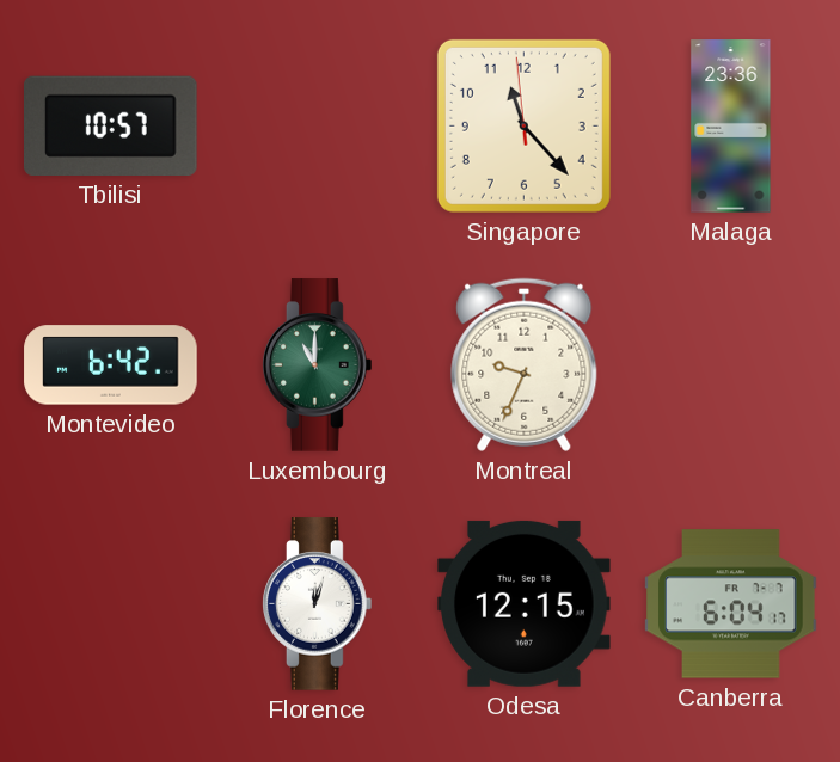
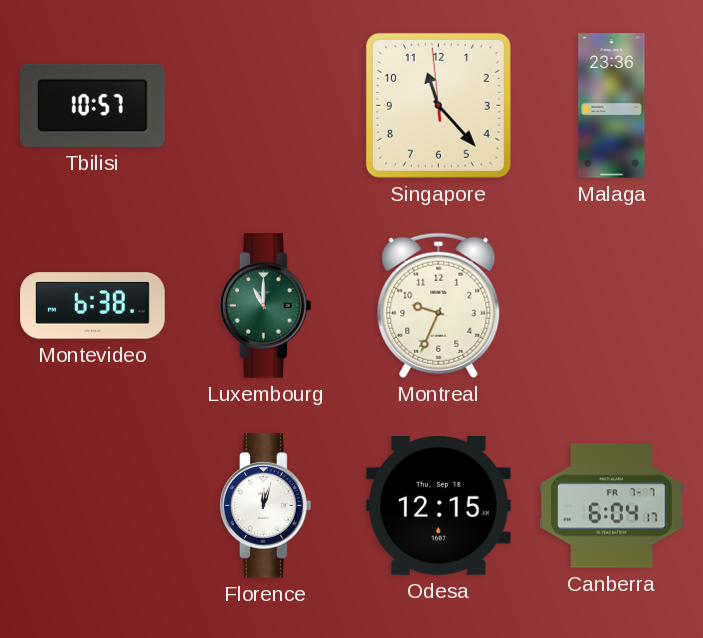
Montevideo: 6:42 -> 6:38
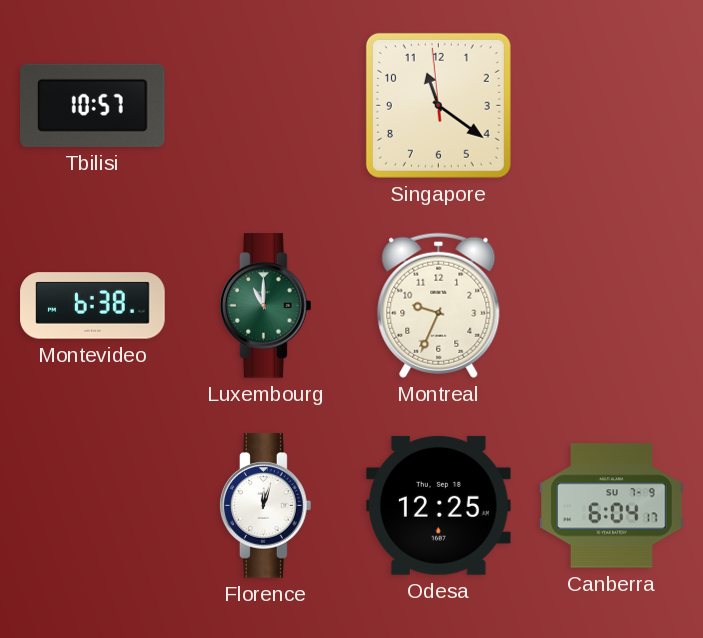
Singapore: 11:22 -> 11:20
Malaga: 23:36 -> none
Odesa: 12:15 -> 12:25
Canberra date: FR 7-7 -> SU 7-9
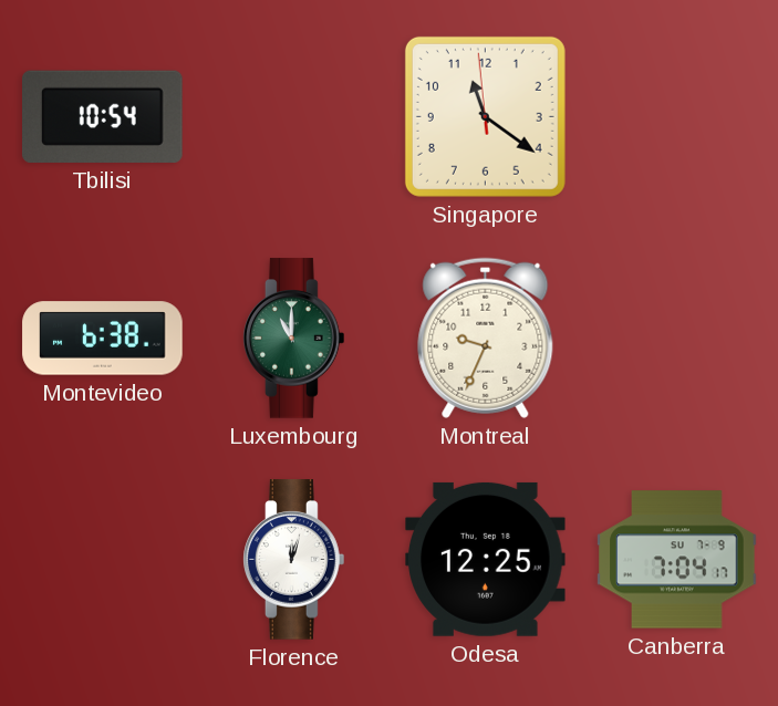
Tbilisi: 10:57 -> 10:54
Canberra: 6:04 -> 7:04
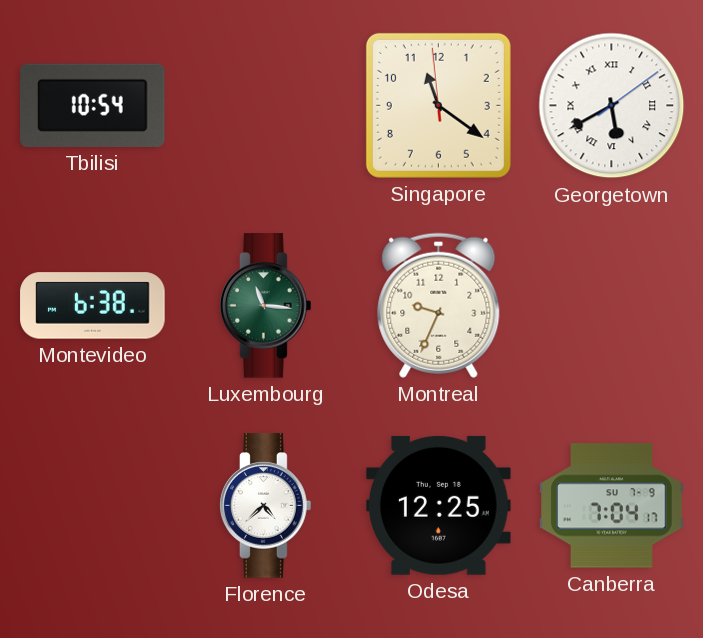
Georgetown: none -> 5:40
Luxembourg: 11:00 -> 11:16
Florence: 12:03 -> 4:38
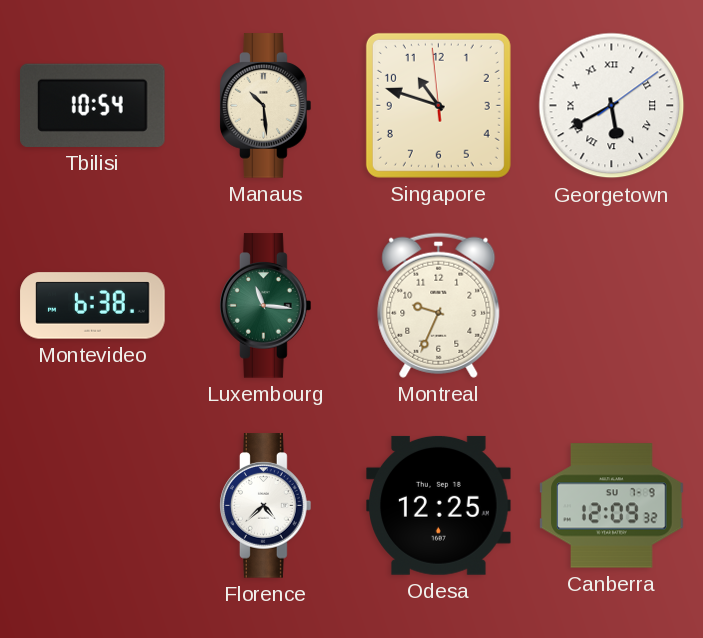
Manaus: none -> 10:29
Singapore: 11:20 -> 10:47
Canberra: 7:04 -> 12:09
